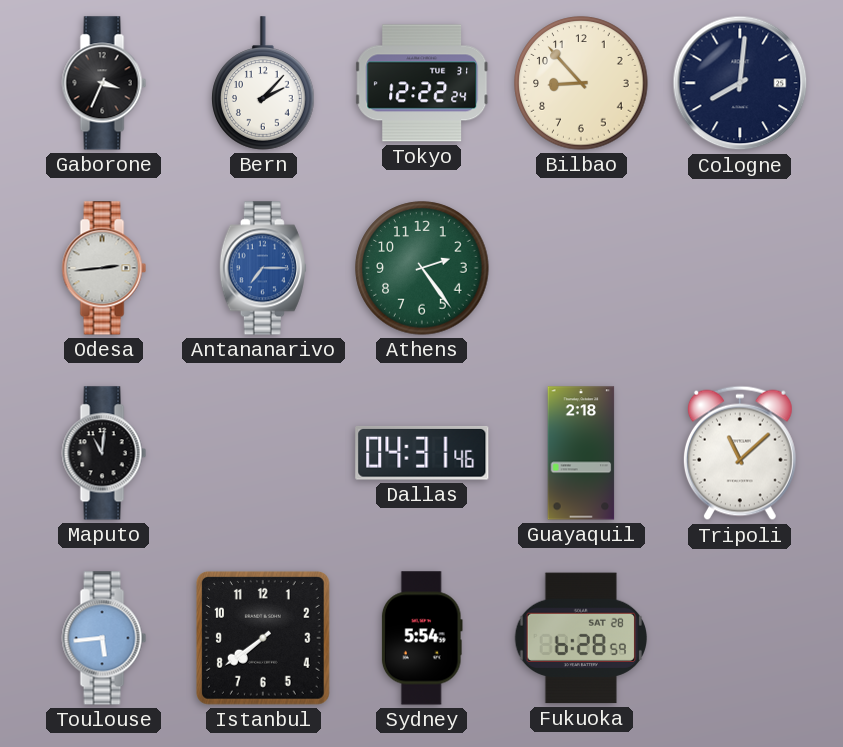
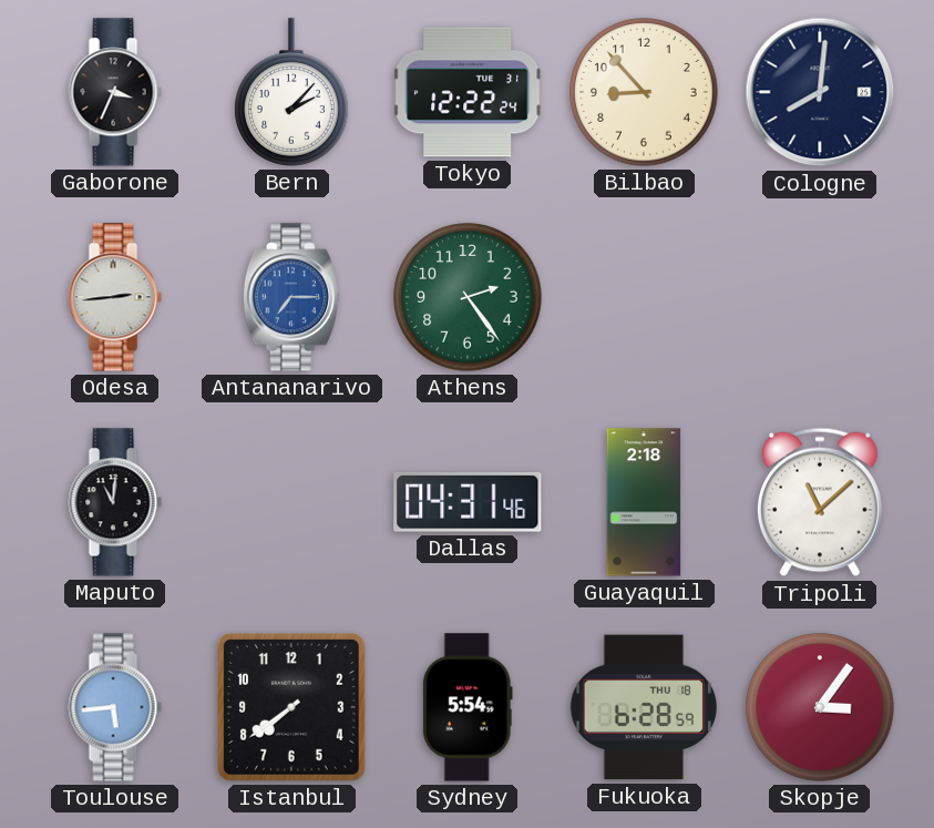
Fukuoka date: SAT 28 -> THU 18
Skopje: none -> 3:06
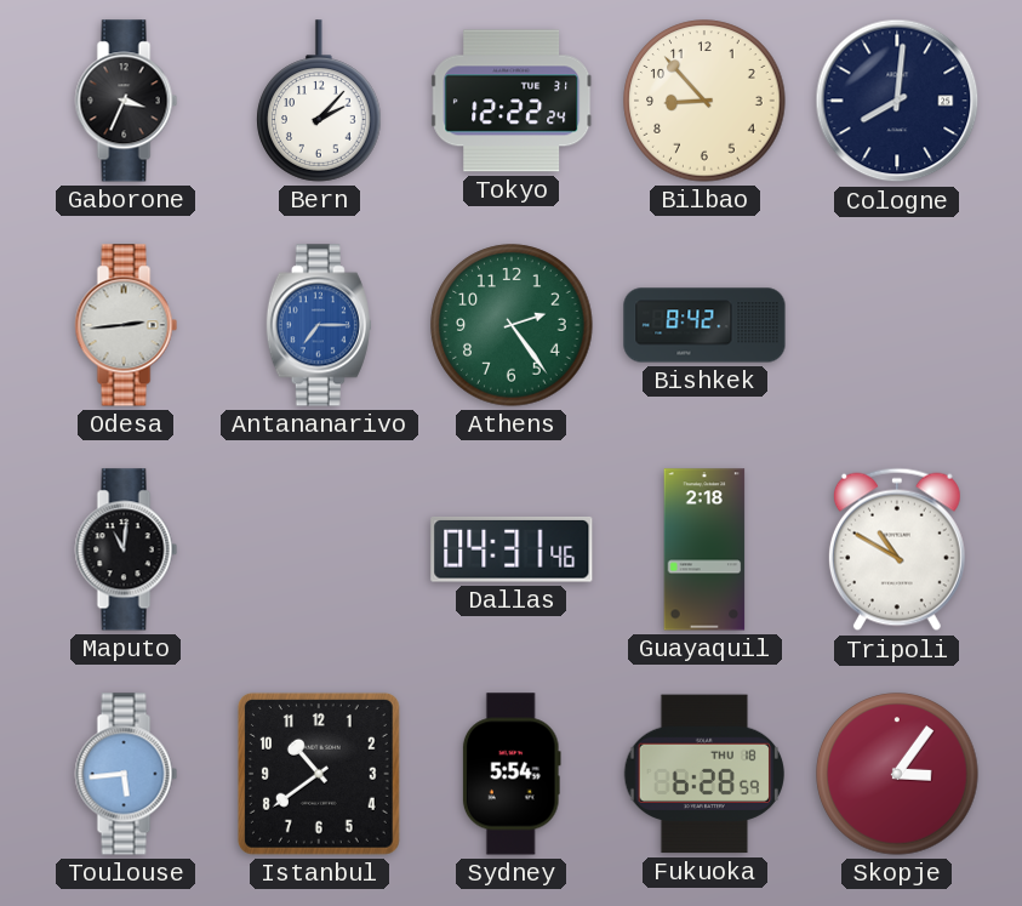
Bishkek: none -> 8:42
Tripoli: 11:08 -> 10:50
Istanbul: 7:39 -> 10:39
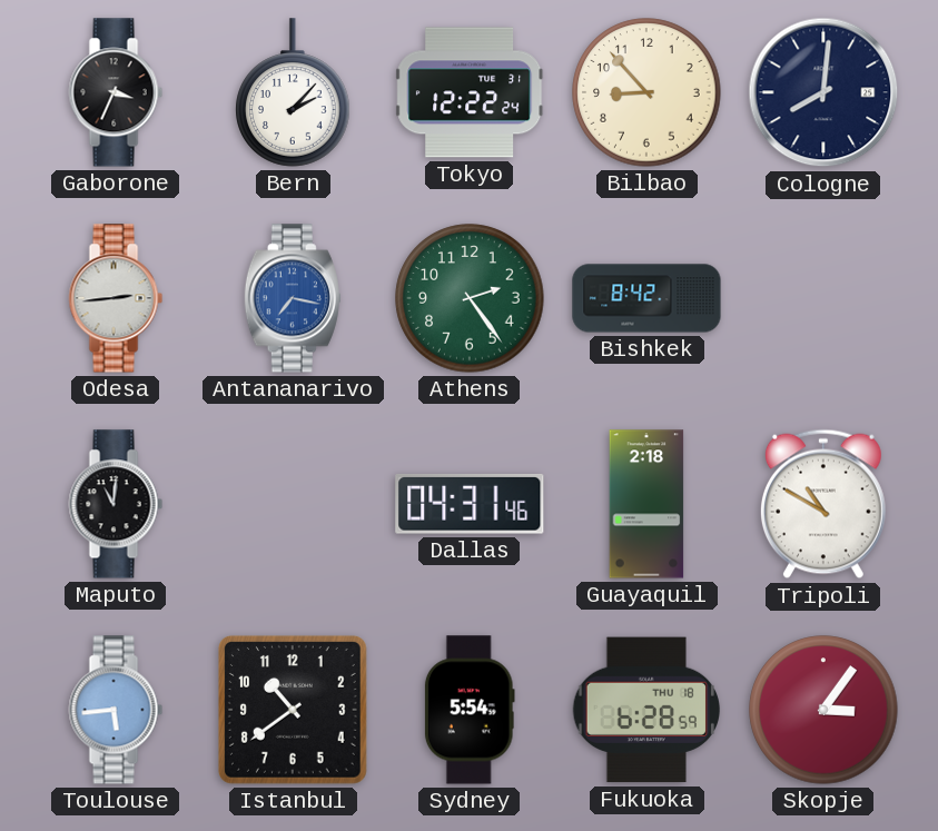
Antananarivo: 7:15 -> 7:17
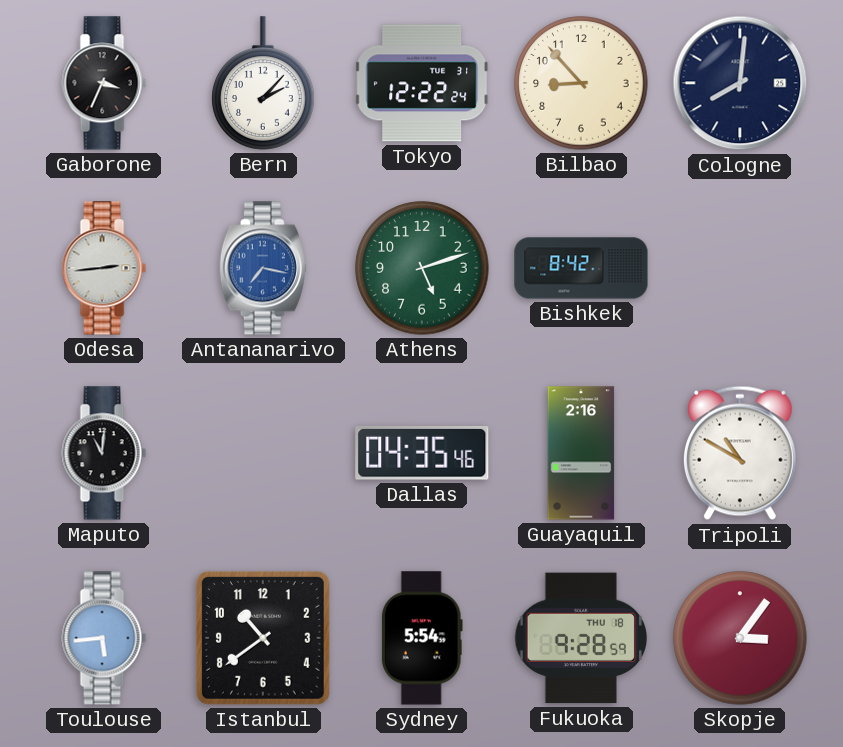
Athens: 2:24 -> 5:12
Dallas: 04:31 -> 04:35
Guayaquil: 2:18 -> 2:16
Fukuoka: 6:28 -> 9:28
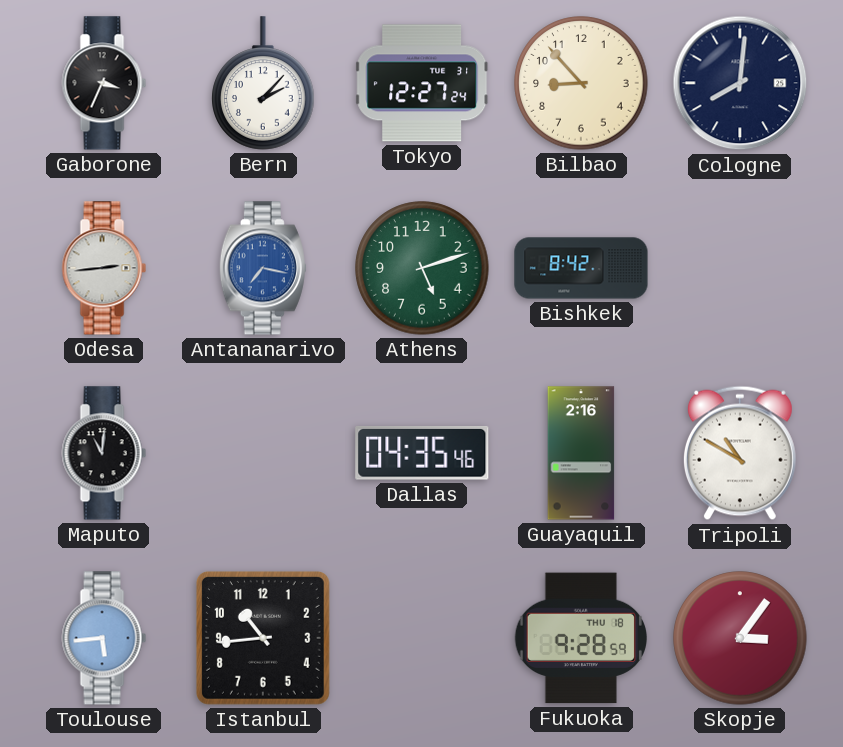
Tokyo: 12:22 -> 12:27
Istanbul: 10:39 -> 10:44
Sydney: 5:54 -> none
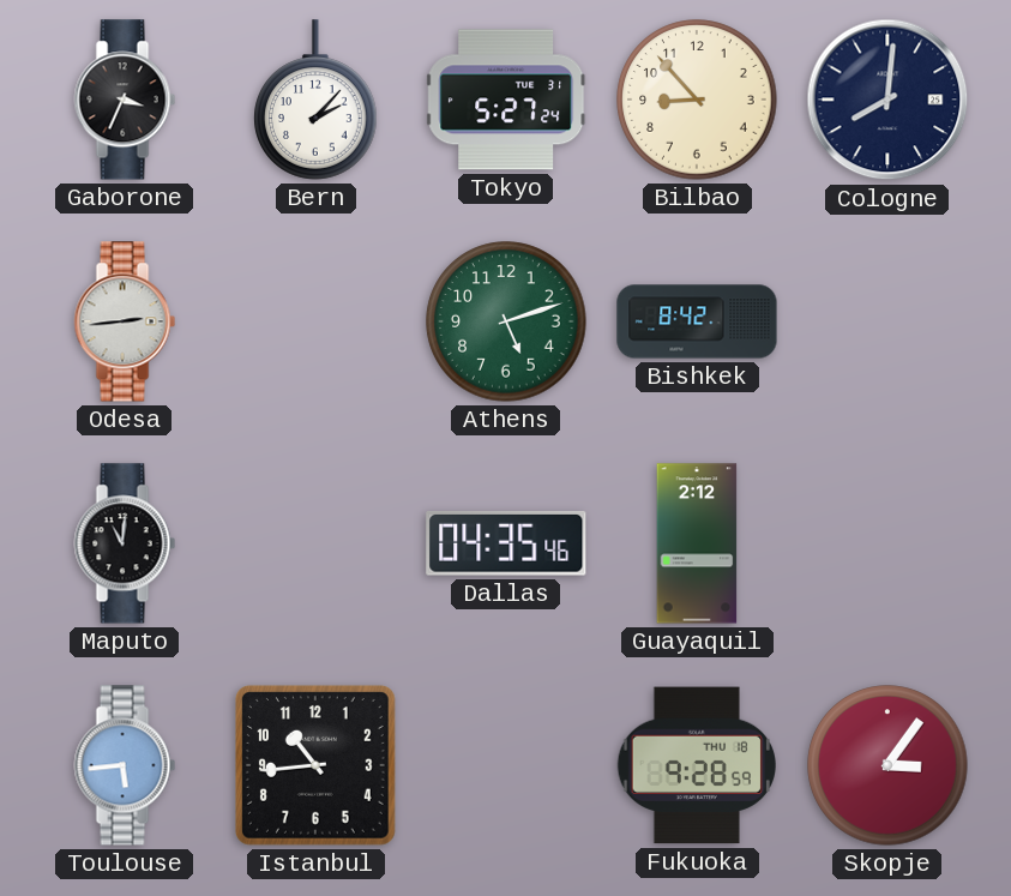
Tokyo: 12:27 -> 5:27
Antananarivo: 7:17 -> none
Guayaquil: 2:16 -> 2:12
Tripoli: 10:50 -> none
